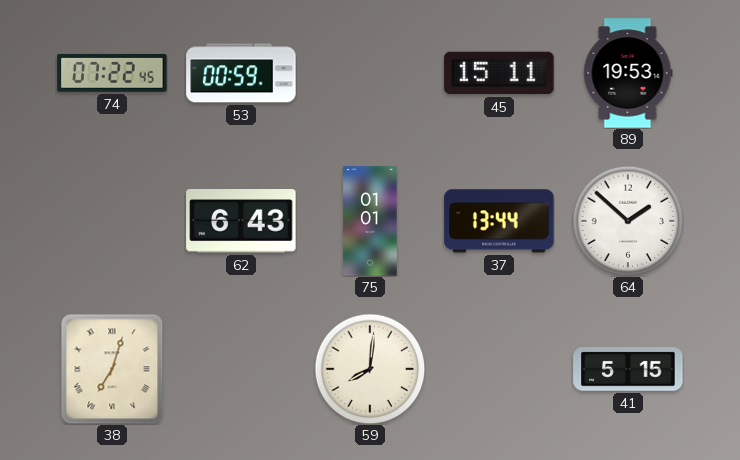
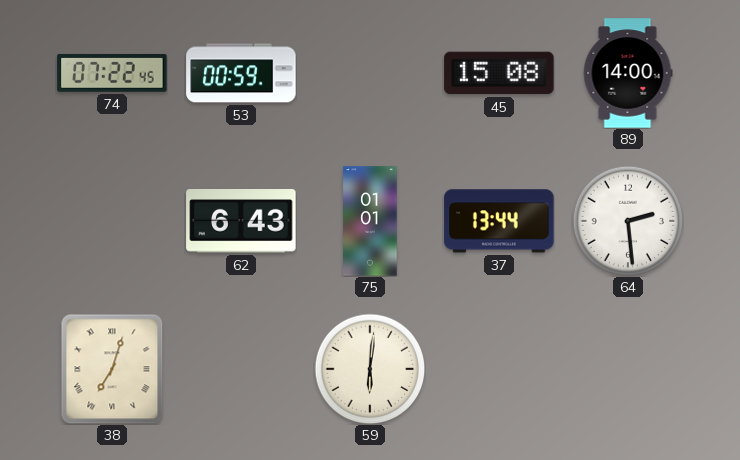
45: 15:11 -> 15:08
89: 19:53 -> 14:00
64: 1:52 -> 2:29
59: 8:01 -> 6:01
41: 5:15 -> none
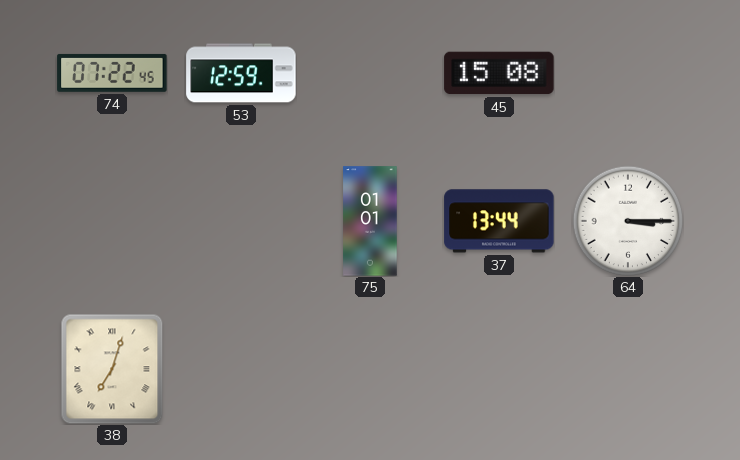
53: 00:59 -> 12:59
89: 14:00 -> none
62: 6:43 -> none
64: 2:29 -> 3:15
59: 6:01 -> none
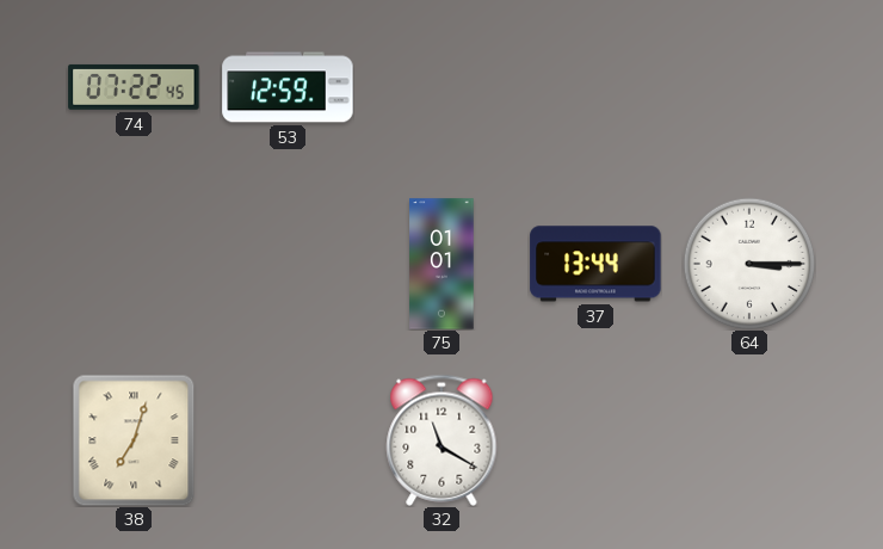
45: 15:08 -> none
32: none -> 11:20
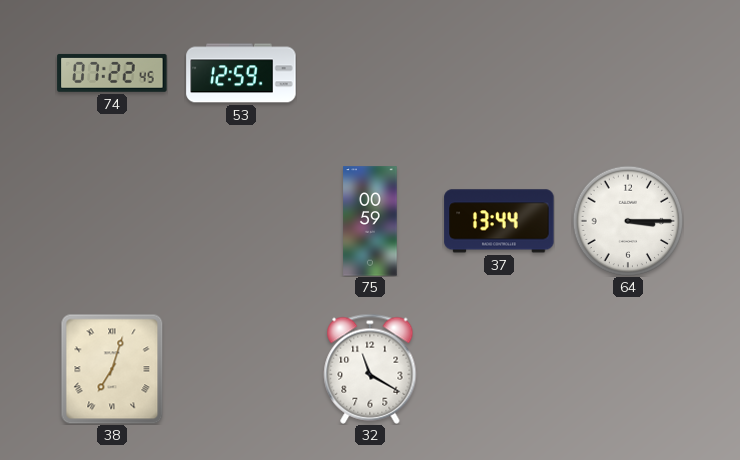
75: 01:01 -> 00:59
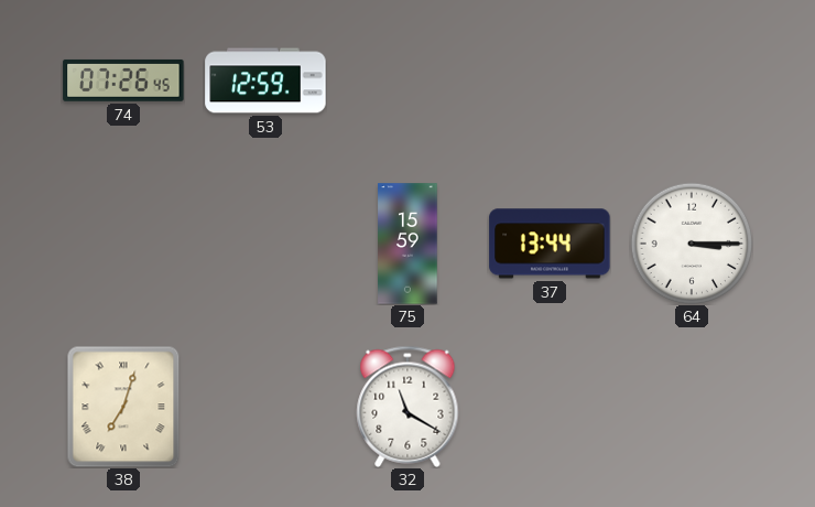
74: 07:22 -> 07:26
75: 00:59 -> 15:59
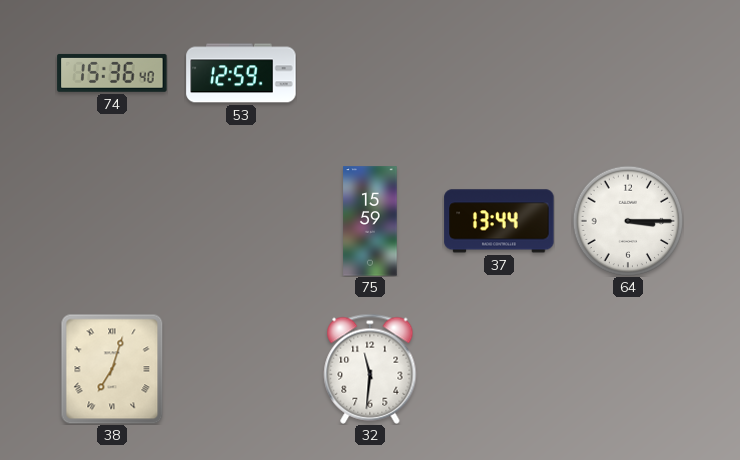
74: 07:26 -> 15:36
32: 11:20 -> 11:31
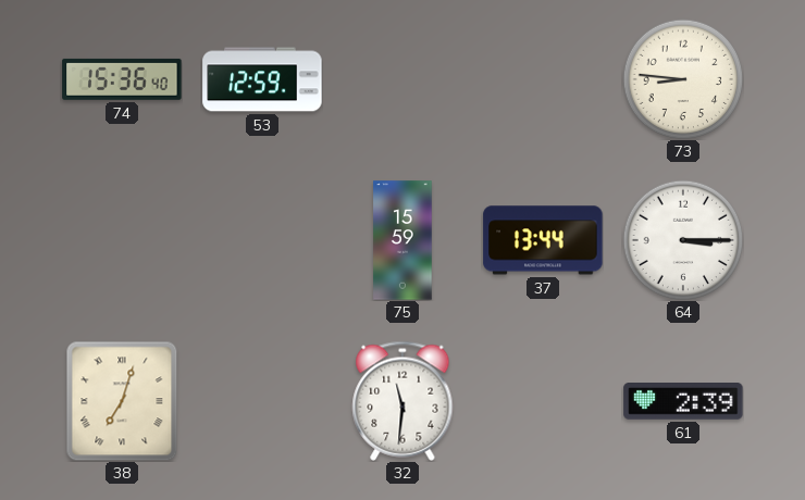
73: none -> 8:46
61: none -> 2:39
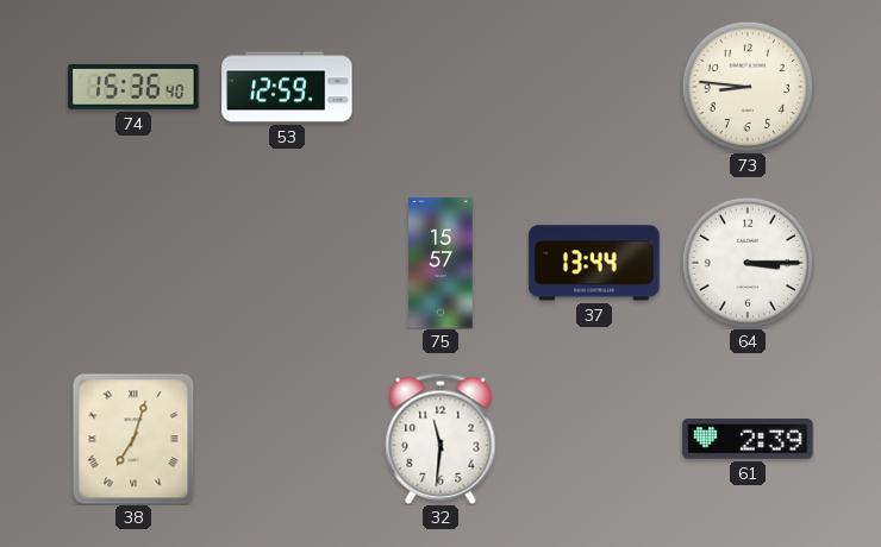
75: 15:59 -> 15:57
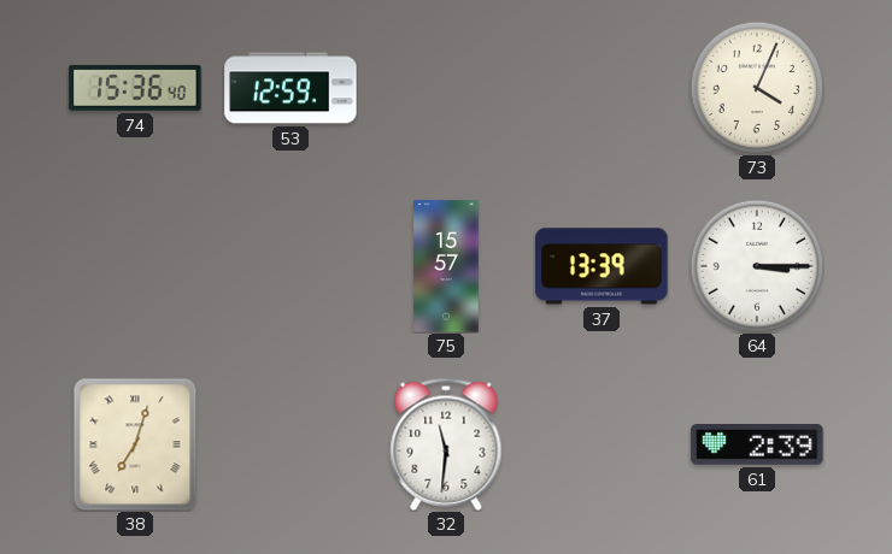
73: 8:46 -> 4:04
37: 13:44 -> 13:39
